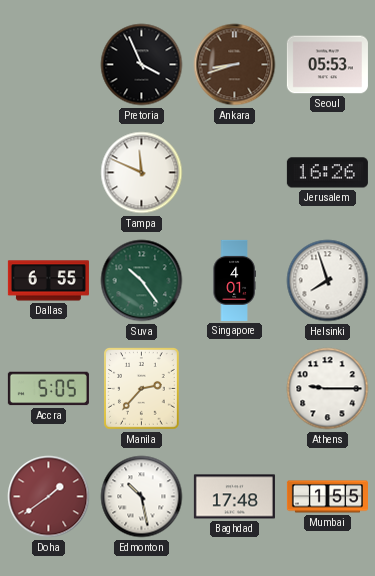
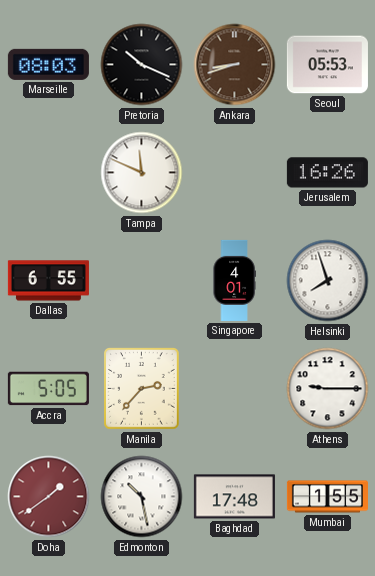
Marseille: none -> 08:03
Pretoria: 3:56 -> 10:19
Suva: 10:24 -> none
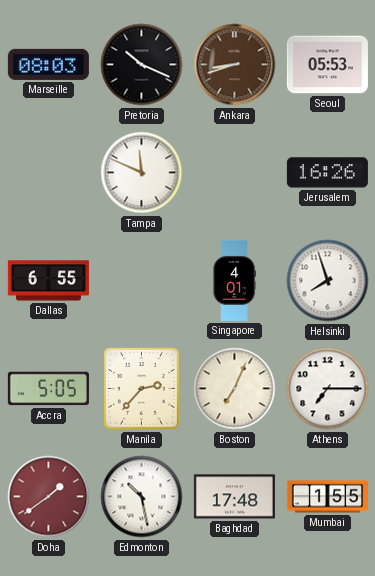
Boston: none -> 7:04
Athens: 9:15 -> 7:15
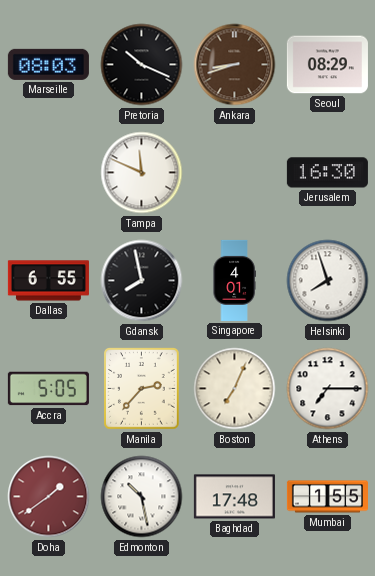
Seoul: 05:53 -> 08:29
Jerusalem: 16:26 -> 16:30
Gdansk: none -> 7:58
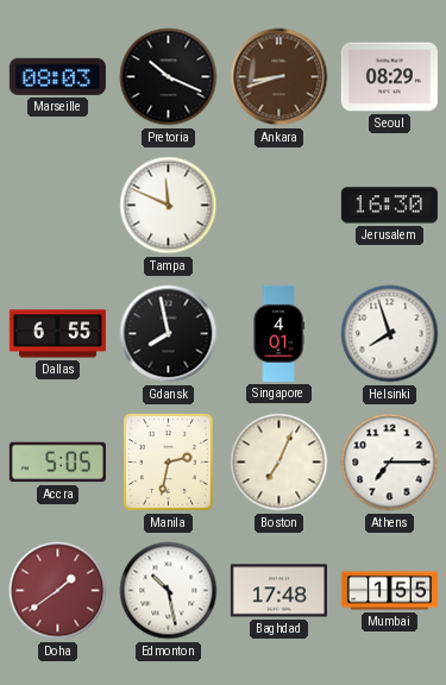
Manila: 2:37 -> 2:32
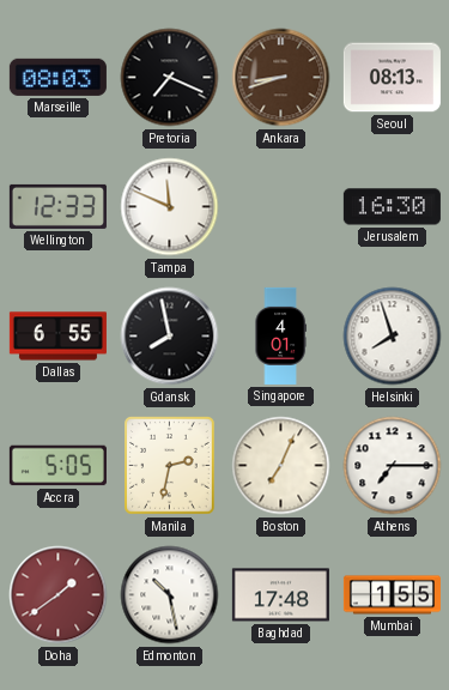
Pretoria: 10:19 -> 7:19
Seoul: 08:29 -> 08:13
Wellington: none -> 12:33
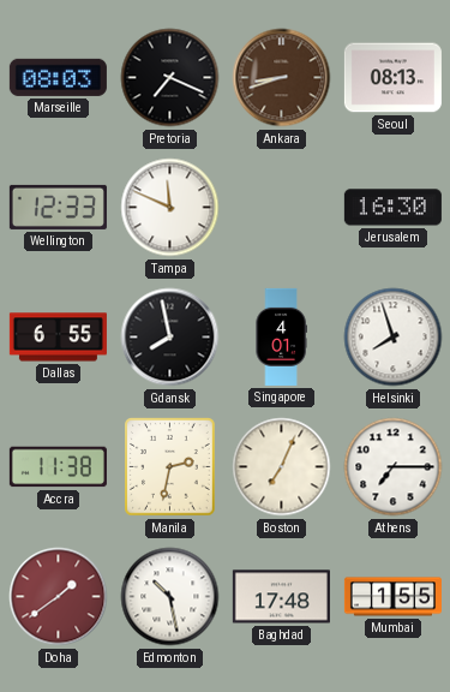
Accra: 5:05 -> 11:38
